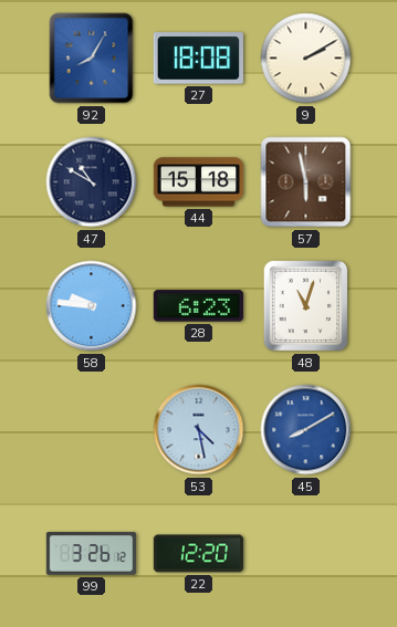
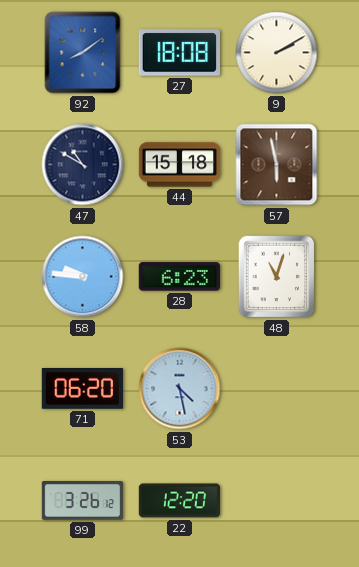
92: 8:05 -> 8:09
71: none -> 06:20
45: 8:10 -> none
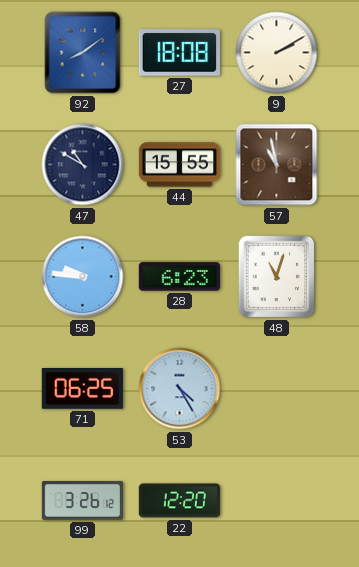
44: 15:18 -> 15:55
57: 5:58 -> 10:58
71: 06:20 -> 06:25
53: 4:28 -> 4:25
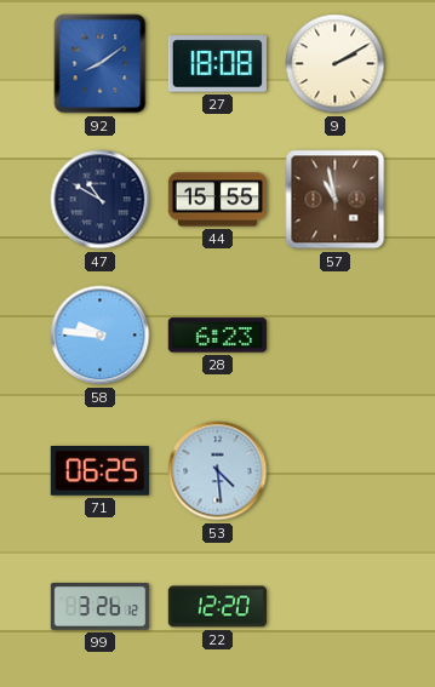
48: 11:03 -> none
53: 4:25 -> 4:29
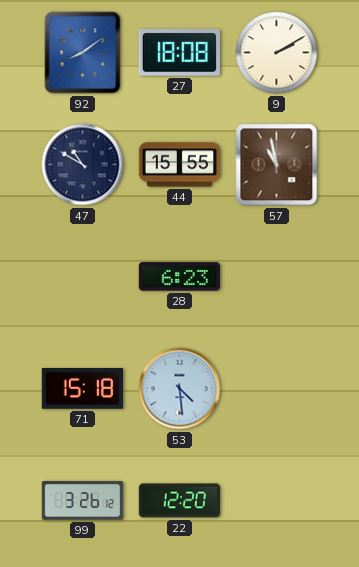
58: 9:46 -> none
71: 06:25 -> 15:18
